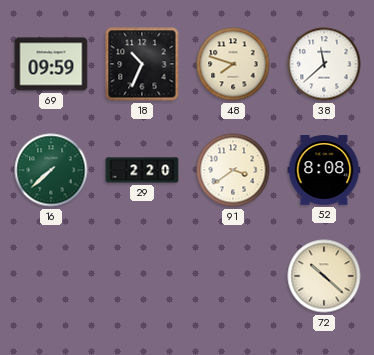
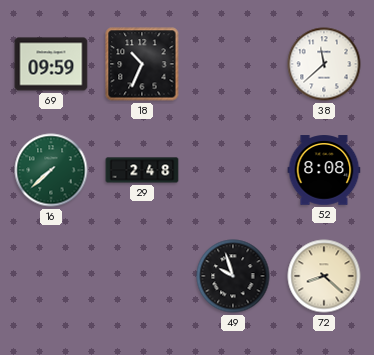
48: 7:48 -> none
29: 2:20 -> 2:48
91: 3:39 -> none
49: none -> 9:57
72: 10:22 -> 8:22
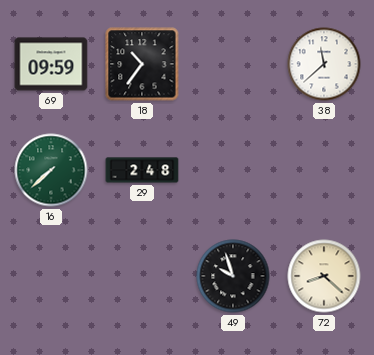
18: 10:34 -> 10:36
52: 8:08 -> none
